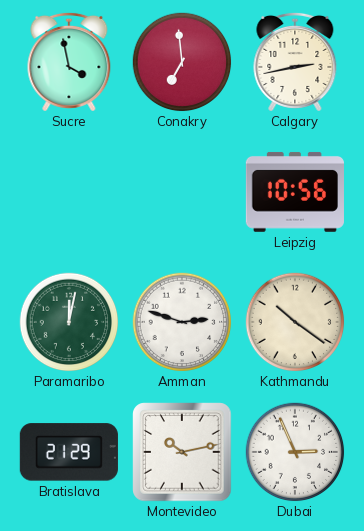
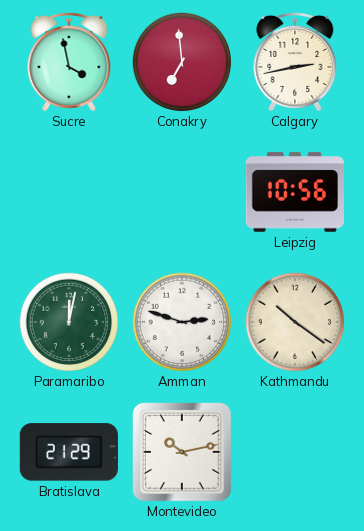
Dubai: 2:56 -> none
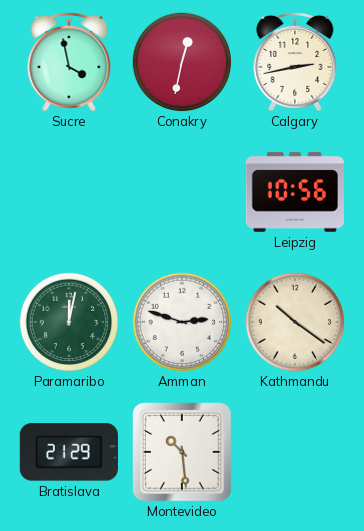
Conakry: 6:59 -> 12:32
Montevideo: 10:13 -> 10:29
